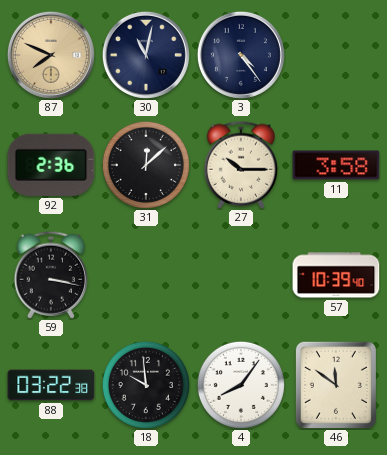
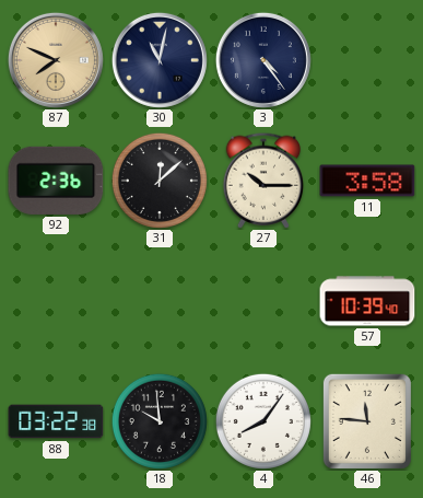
59: 3:17 -> none
46: 11:51 -> 11:46
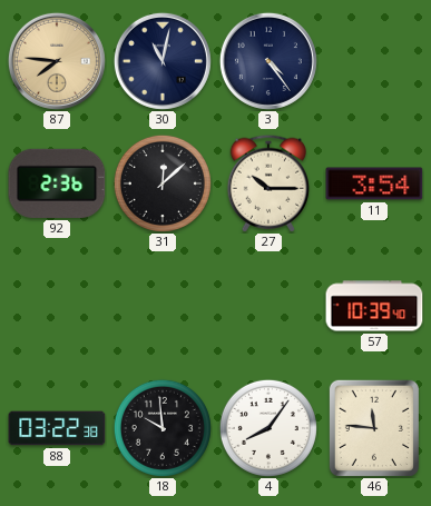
87: 7:49 -> 7:46
11: 3:58 -> 3:54
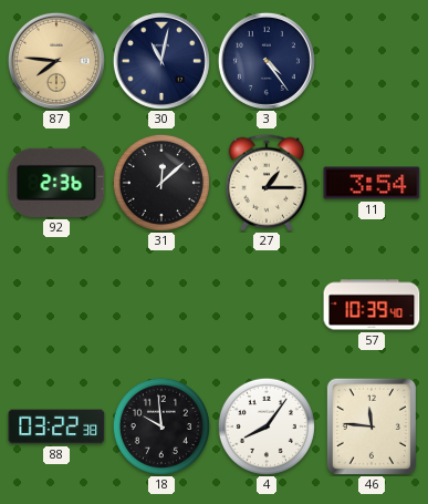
27: 10:15 -> 1:15
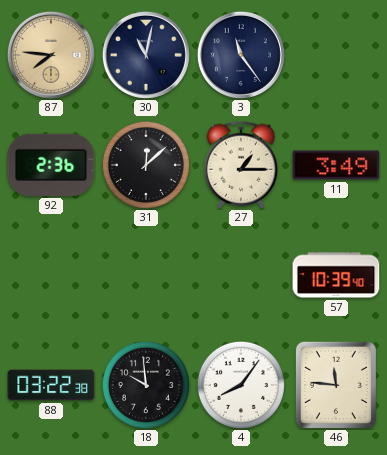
3: 4:24 -> 11:24
11: 3:54 -> 3:49
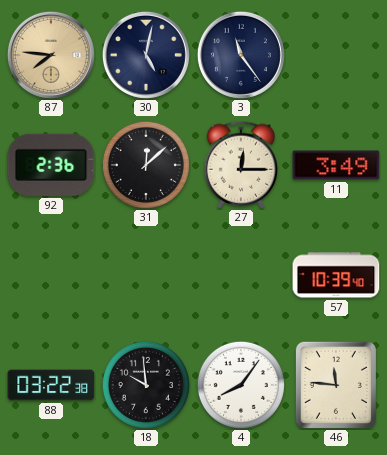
30: 11:02 -> 5:02
27: 1:15 -> 12:15
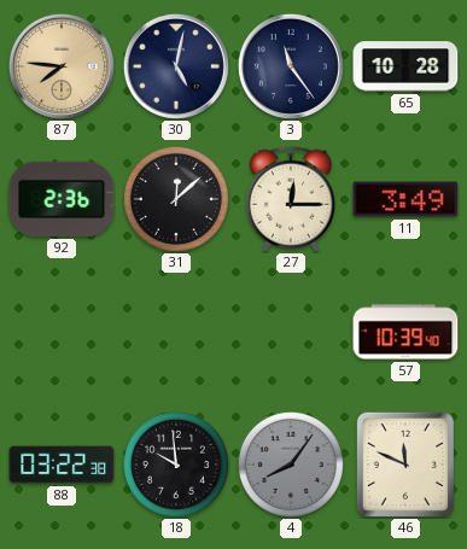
65: none -> 10:28
4 dial: white -> grey
46: 11:46 -> 11:49
